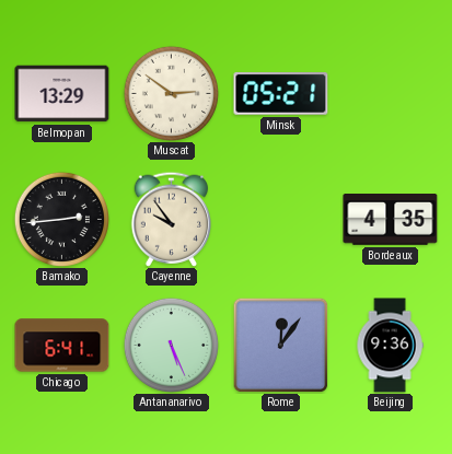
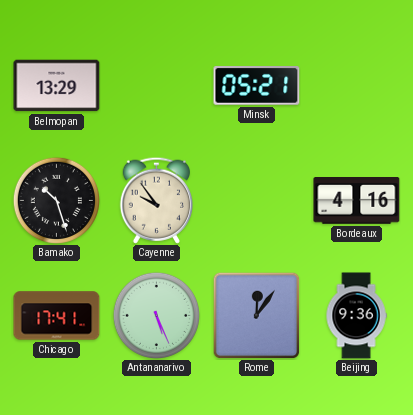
Muscat: 2:51 -> none
Bamako: 2:44 -> 10:27
Bordeaux: 4:35 -> 4:16
Chicago: 6:41 -> 17:41
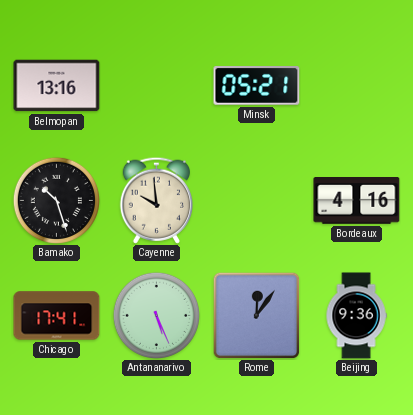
Belmopan: 13:29 -> 13:16
Cayenne: 9:54 -> 9:59
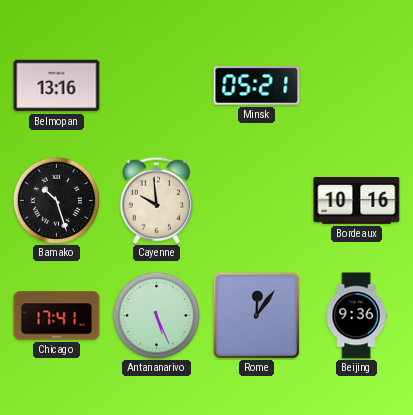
Bordeaux: 4:16 -> 10:16
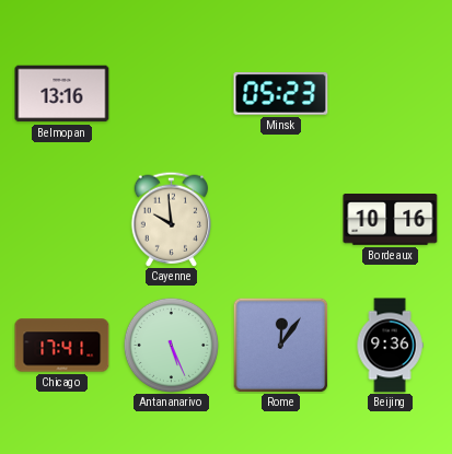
Minsk: 05:21 -> 05:23
Bamako: 10:27 -> none
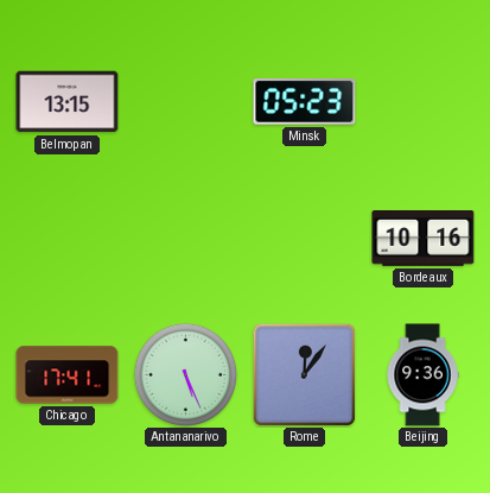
Belmopan: 13:16 -> 13:15
Cayenne: 9:59 -> none
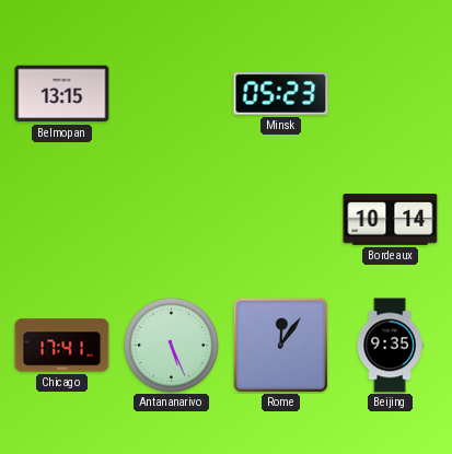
Bordeaux: 10:16 -> 10:14
Beijing: 9:36 -> 9:35
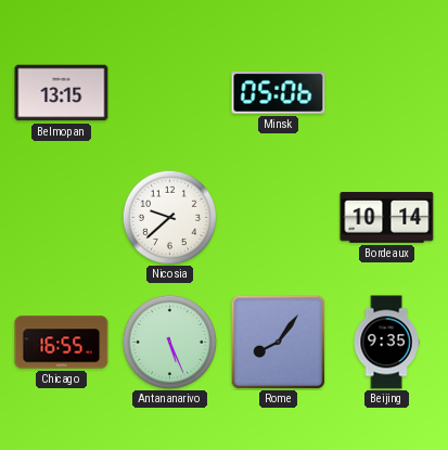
Minsk: 05:23 -> 05:06
Nicosia: none -> 9:38
Chicago: 17:41 -> 16:55
Rome: 12:06 -> 8:06
